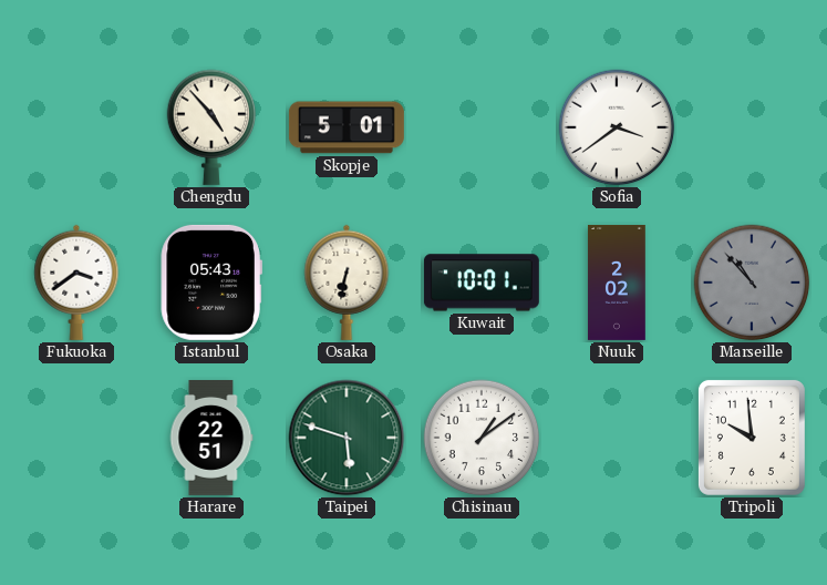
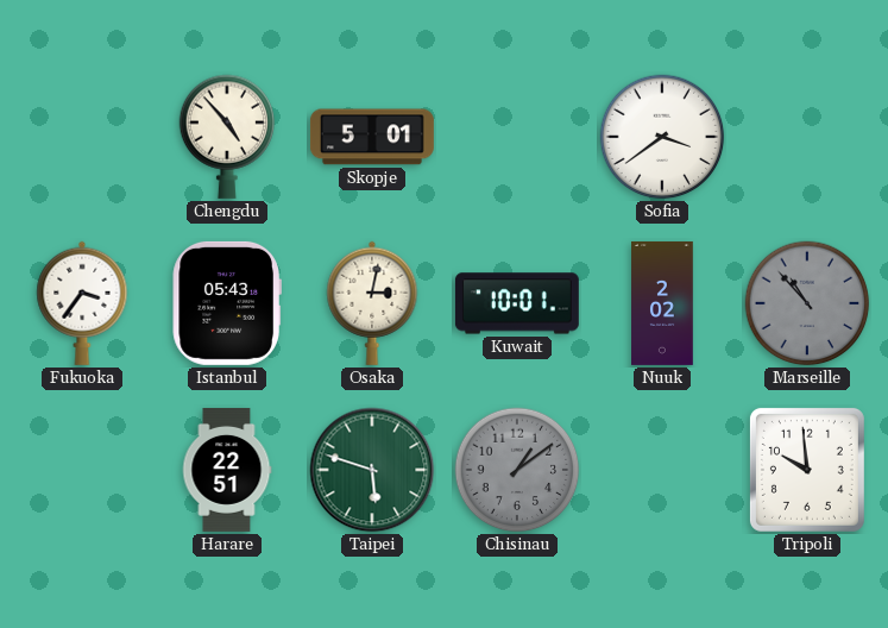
Fukuoka: 3:39 -> 3:36
Osaka: 6:32 -> 3:02
Chisinau dial: white -> grey
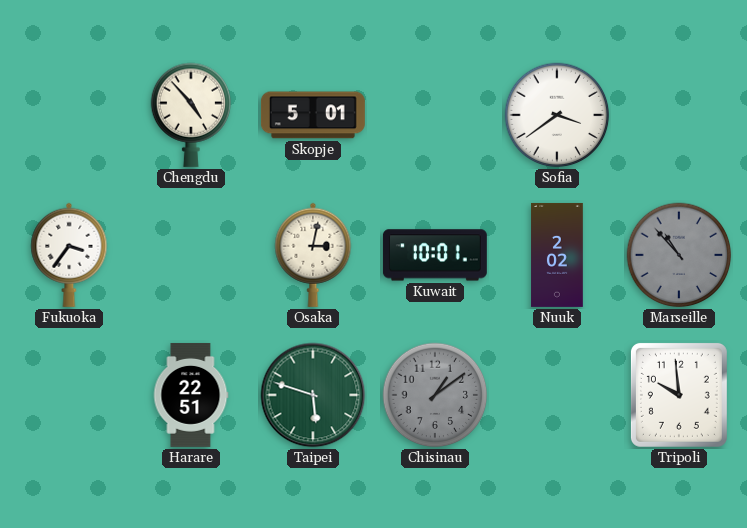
Istanbul: 05:43 -> none
